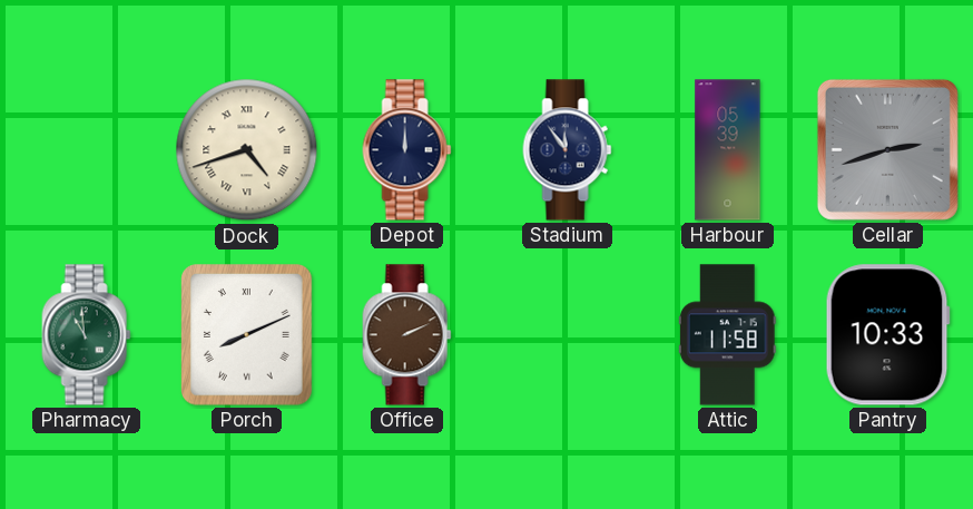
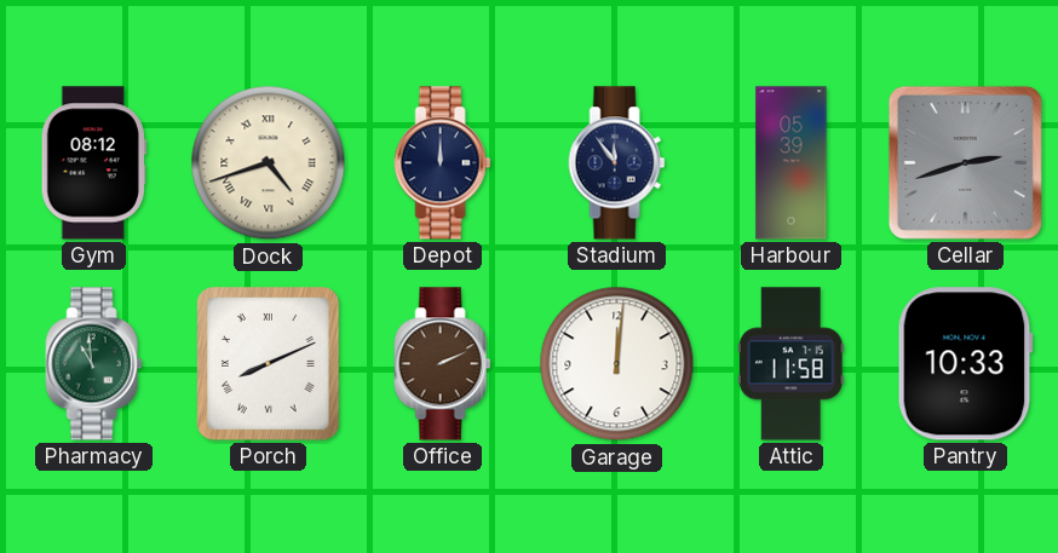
Gym: none -> 08:12
Garage: none -> 12:01
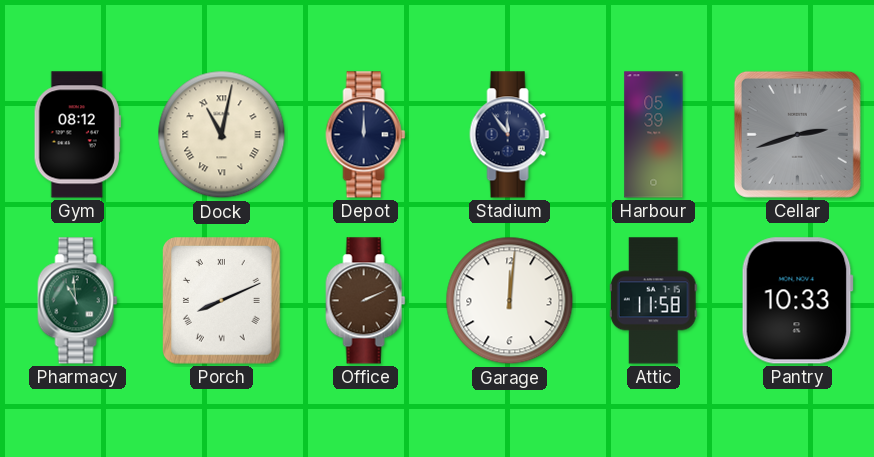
Dock: 4:42 -> 11:02
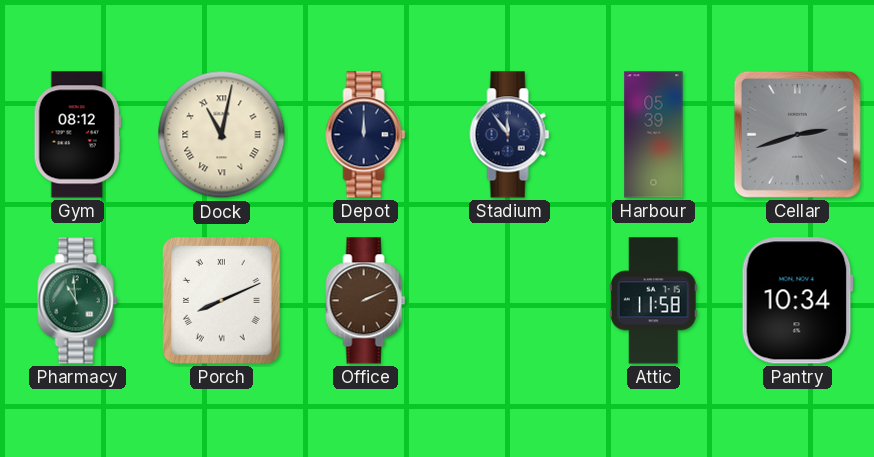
Garage: 12:01 -> none
Pantry: 10:33 -> 10:34
